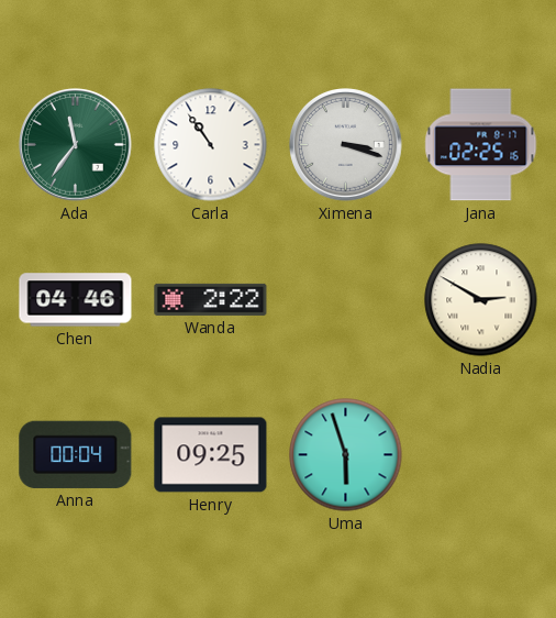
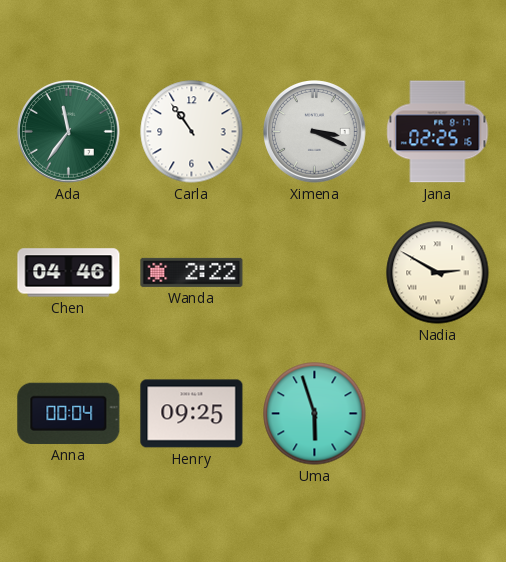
Ximena: 3:18 -> 3:19
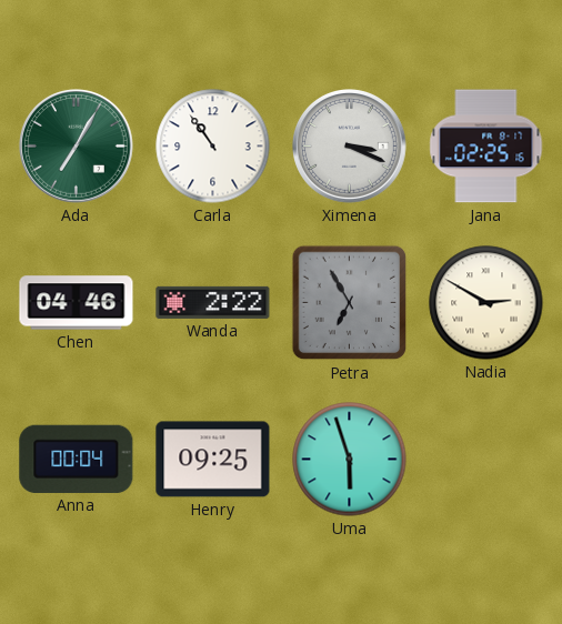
Ada: 11:36 -> 7:05
Petra: none -> 6:55
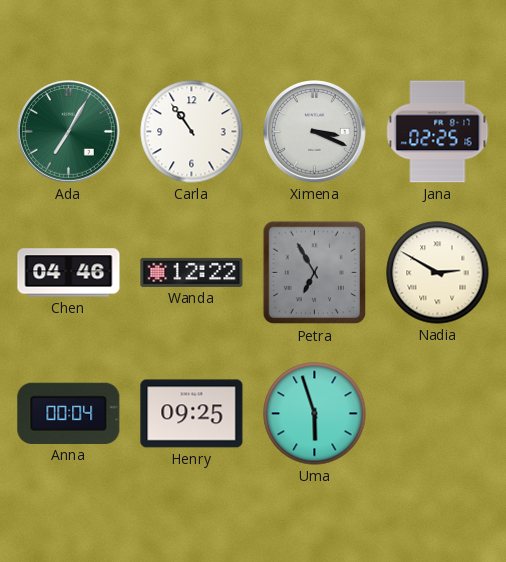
Wanda: 2:22 -> 12:22
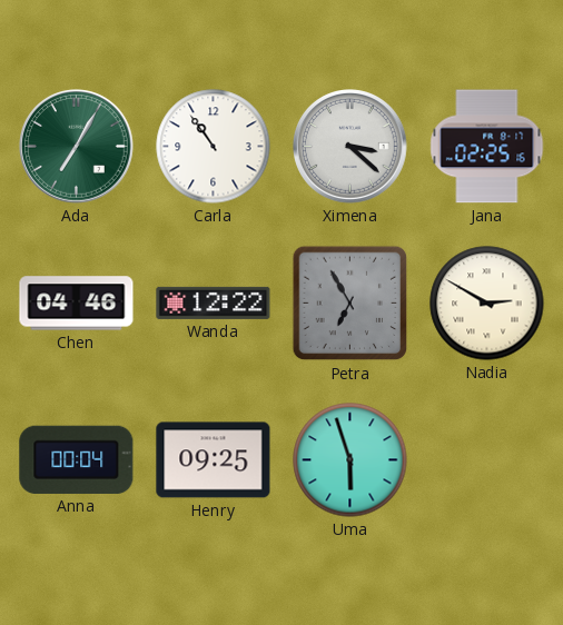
Ximena: 3:19 -> 3:22
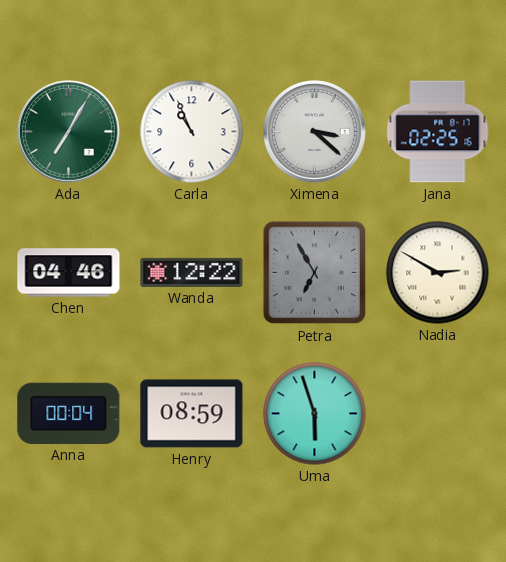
Carla: 10:54 -> 10:56
Henry: 09:25 -> 08:59
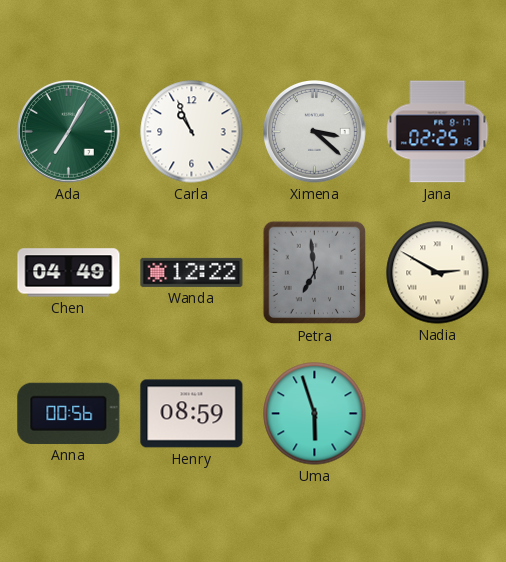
Chen: 04:46 -> 04:49
Petra: 6:55 -> 6:59
Anna: 00:04 -> 00:56
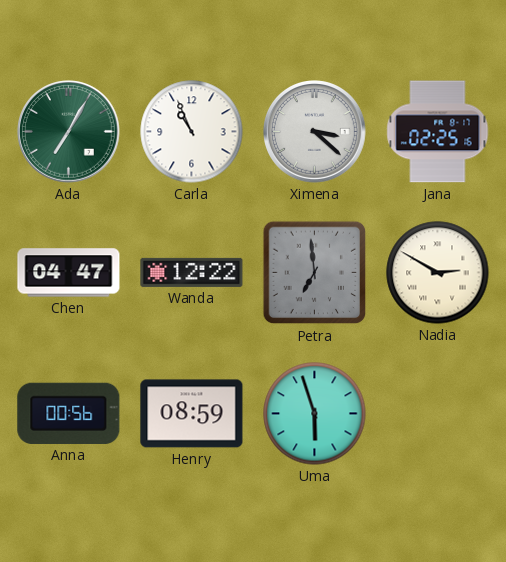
Chen: 04:49 -> 04:47
